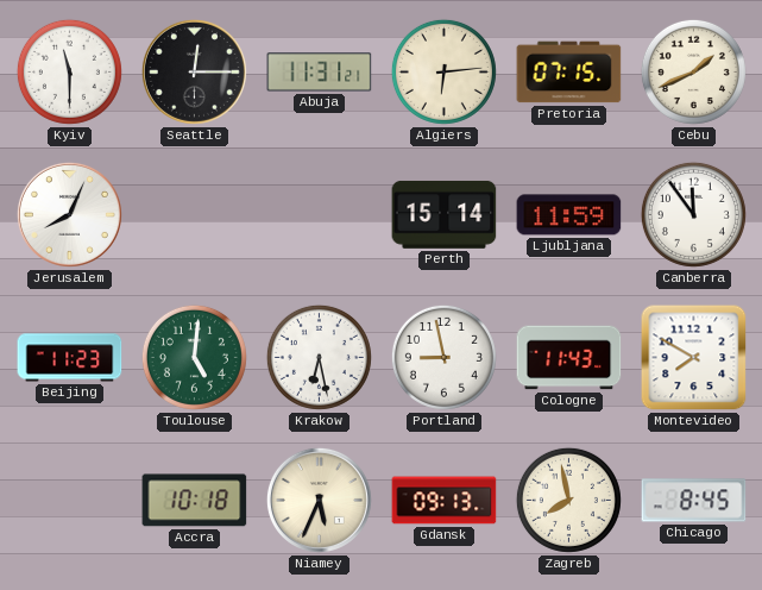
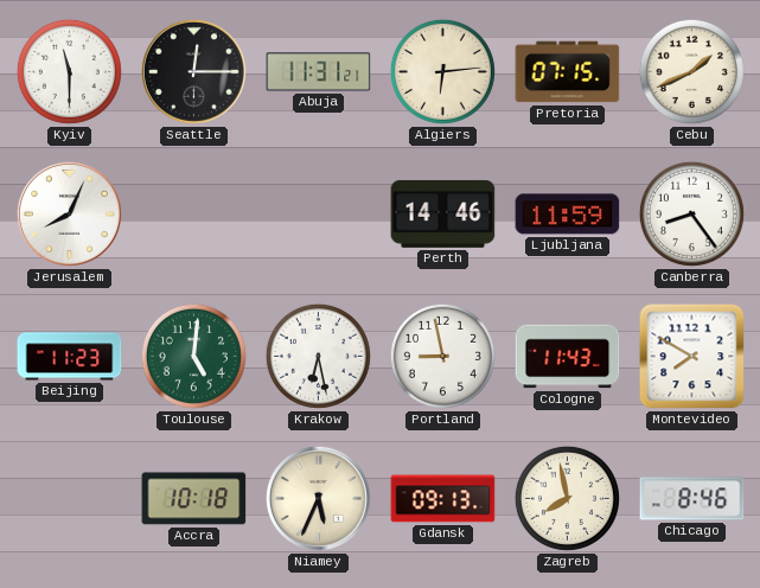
Perth: 15:14 -> 14:46
Canberra: 11:54 -> 8:24
Chicago: 8:45 -> 8:46
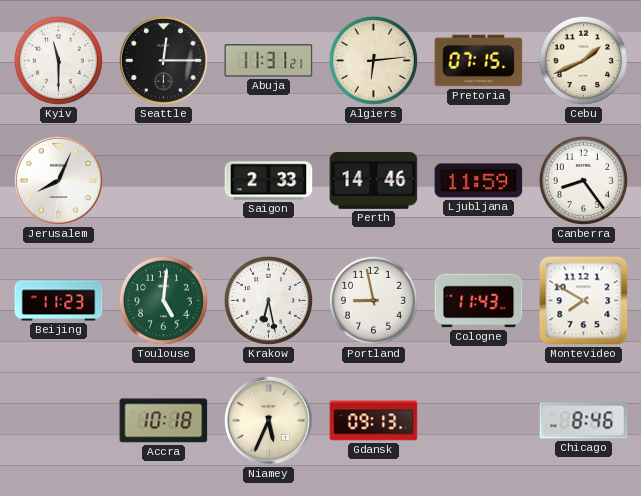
Saigon: none -> 2:33
Zagreb: 7:58 -> none
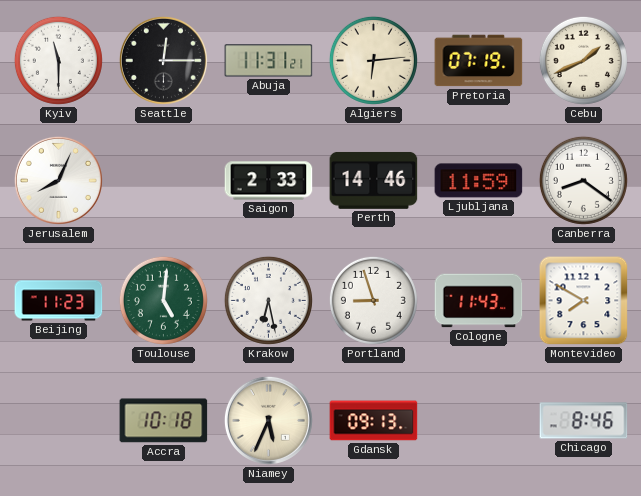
Pretoria: 07:15 -> 07:19
Canberra: 8:24 -> 8:21
Portland: 8:58 -> 8:57
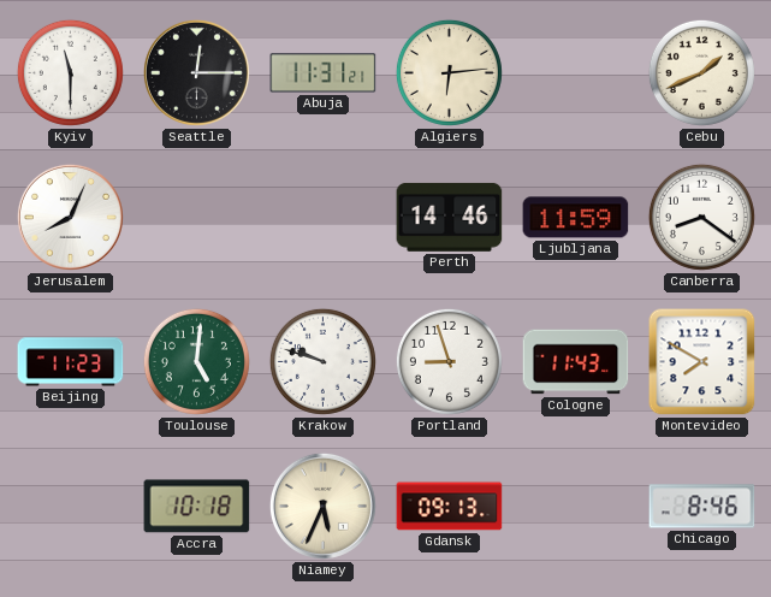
Pretoria: 07:19 -> none
Saigon: 2:33 -> none
Krakow: 6:28 -> 9:48
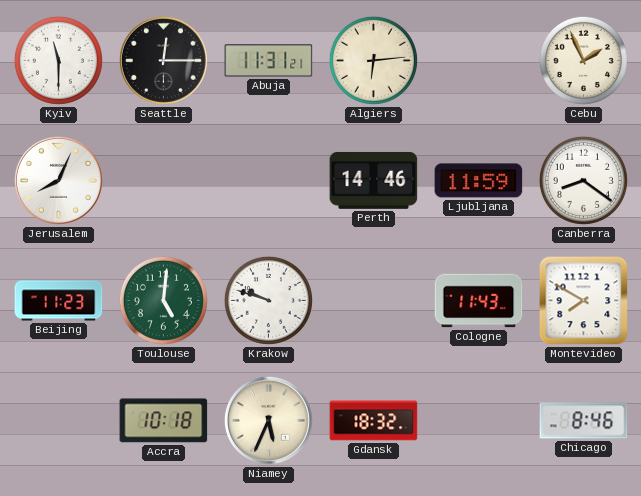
Cebu: 1:41 -> 1:56
Portland: 8:57 -> none
Gdansk: 09:13 -> 18:32
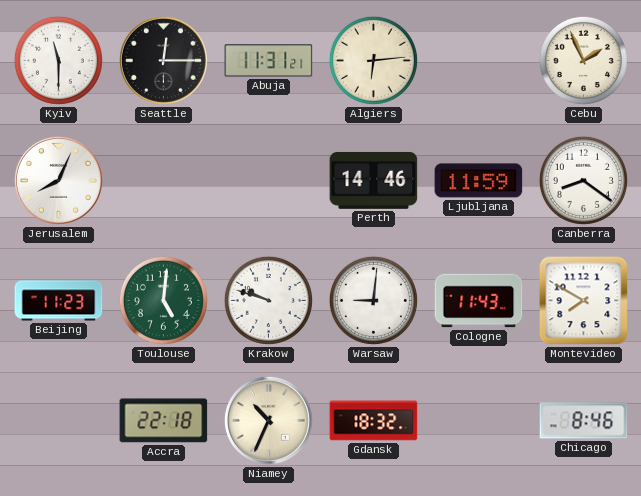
Warsaw: none -> 9:01
Accra: 10:18 -> 22:18
Niamey: 5:34 -> 10:34
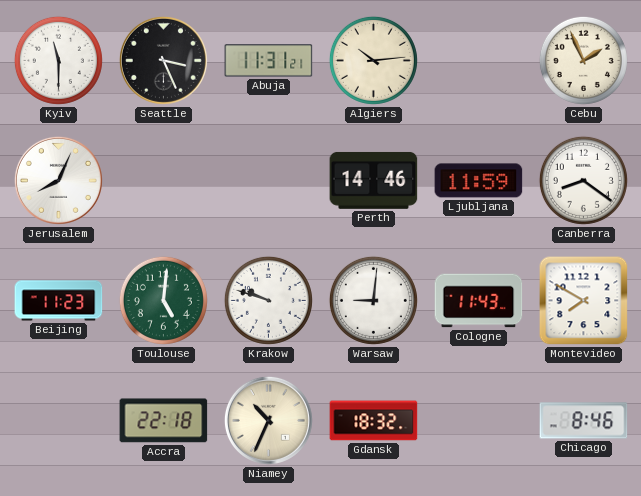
Seattle: 12:15 -> 3:26
Algiers: 6:14 -> 10:14
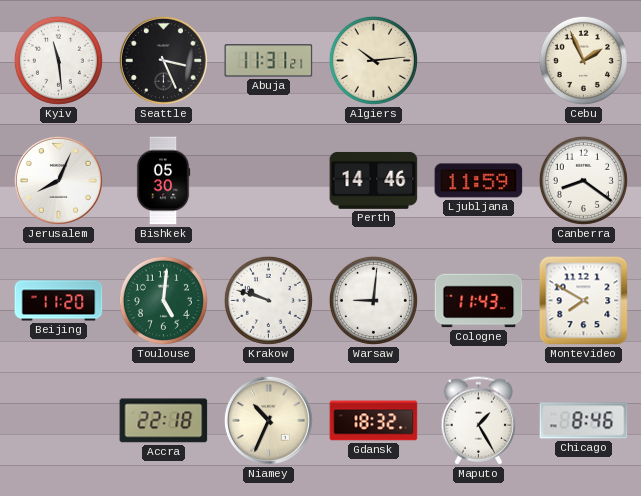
Kyiv: 11:30 -> 11:29
Bishkek: none -> 05:30
Beijing: 11:23 -> 11:20
Maputo: none -> 1:25
